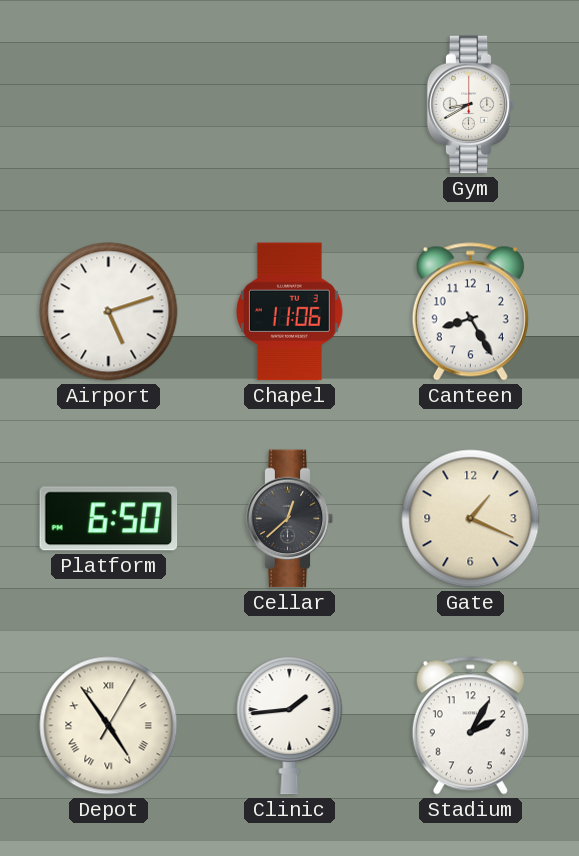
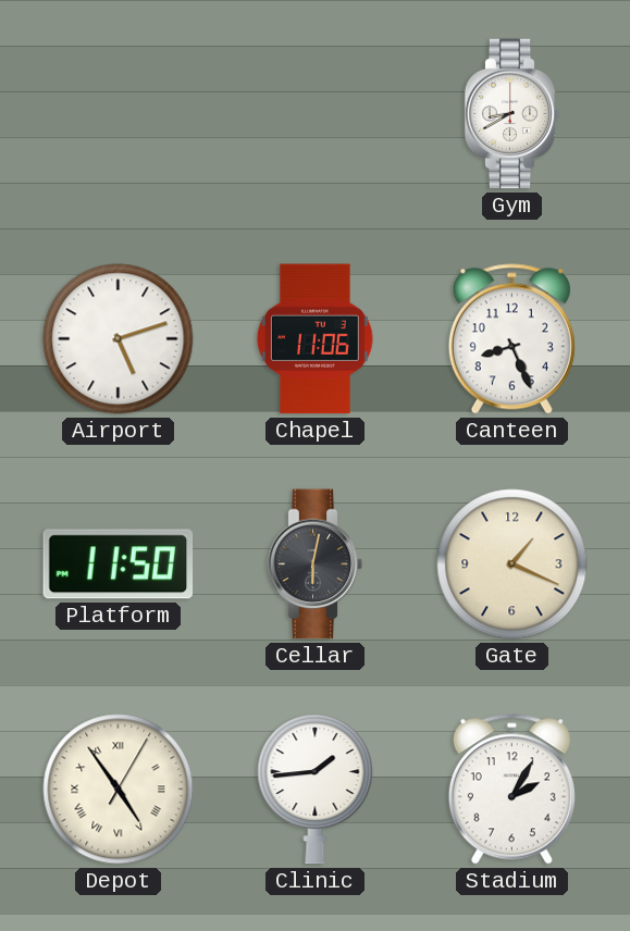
Canteen: 8:25 -> 8:26
Platform: 6:50 -> 11:50
Cellar: 12:38 -> 6:02
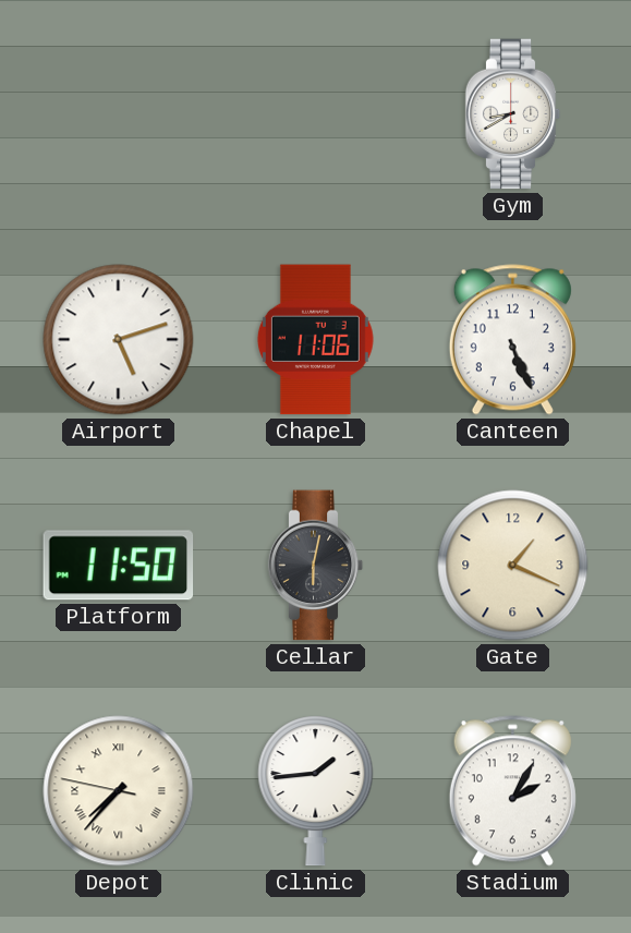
Canteen: 8:26 -> 5:26
Depot: 4:54 -> 7:36
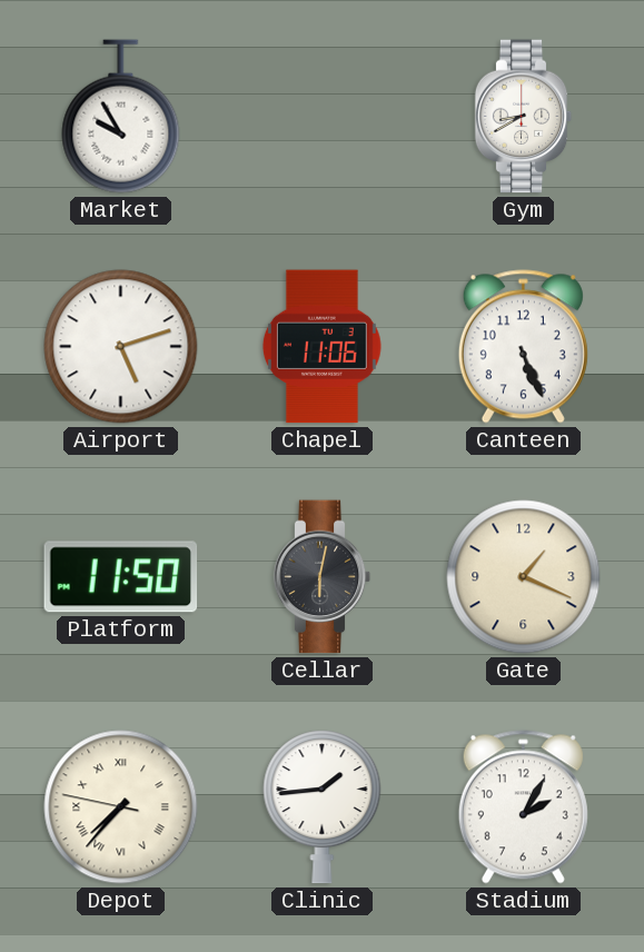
Market: none -> 9:55
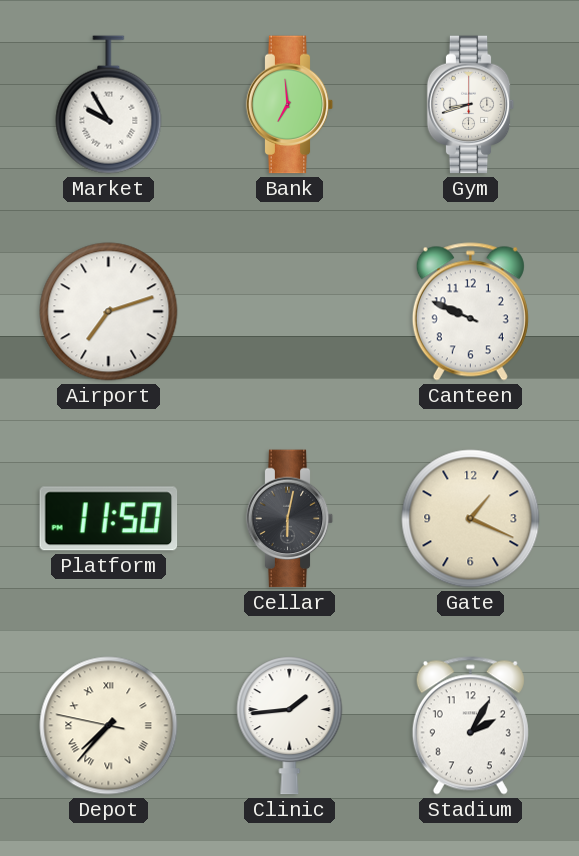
Bank: none -> 6:59
Gym: 8:40 -> 8:42
Airport: 5:12 -> 7:12
Chapel: 11:06 -> none
Canteen: 5:26 -> 9:49
